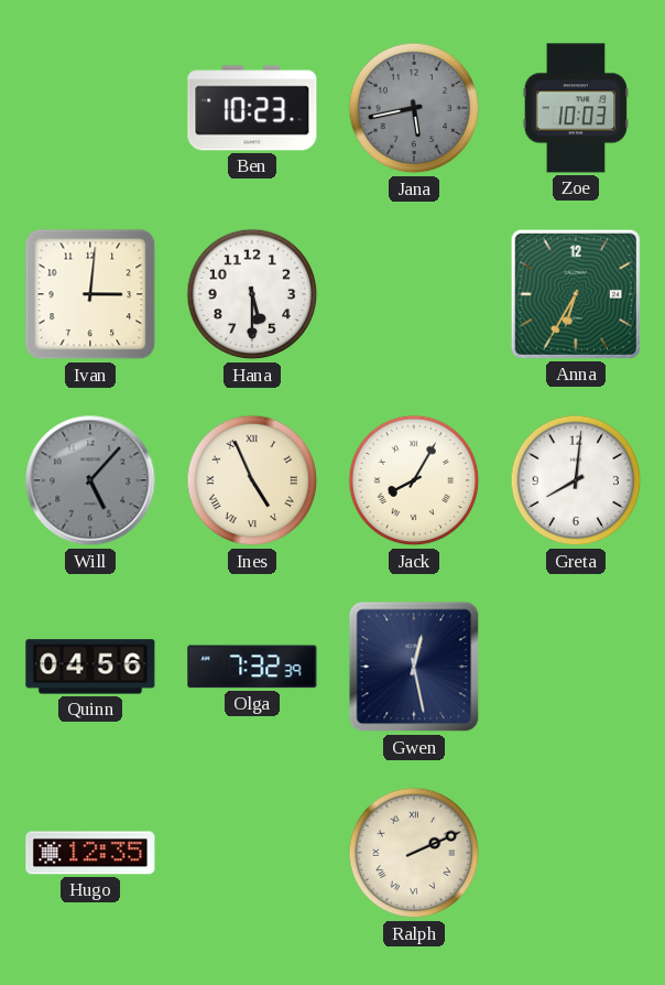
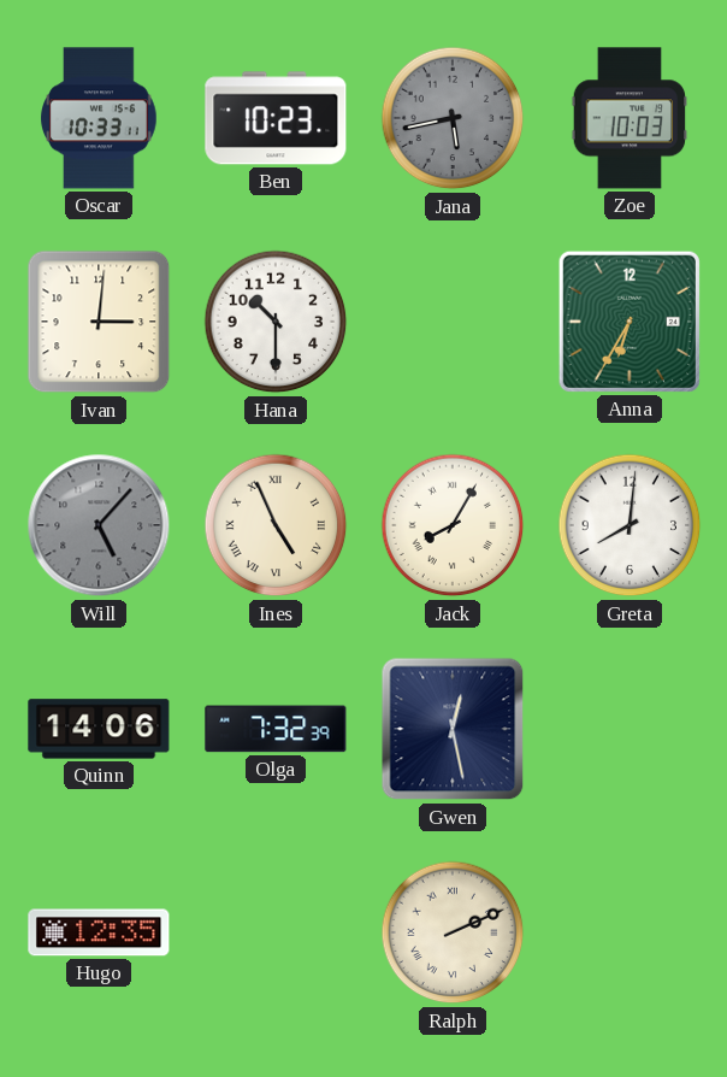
Oscar: none -> 10:33
Hana: 5:30 -> 10:30
Quinn: 04:56 -> 14:06
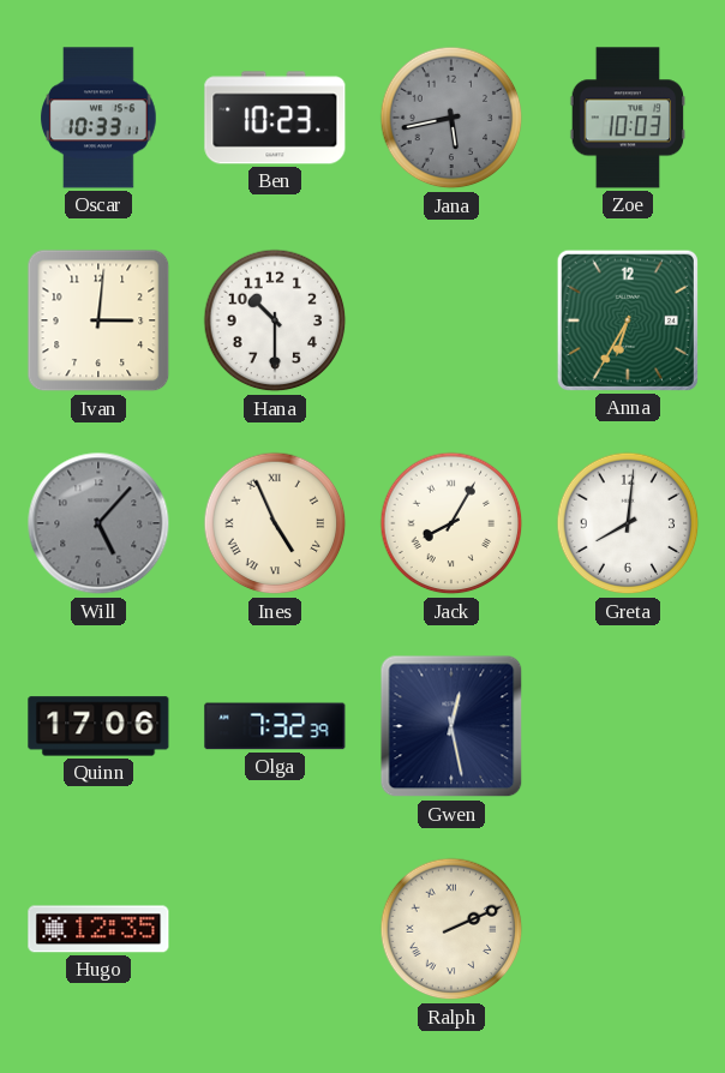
Quinn: 14:06 -> 17:06
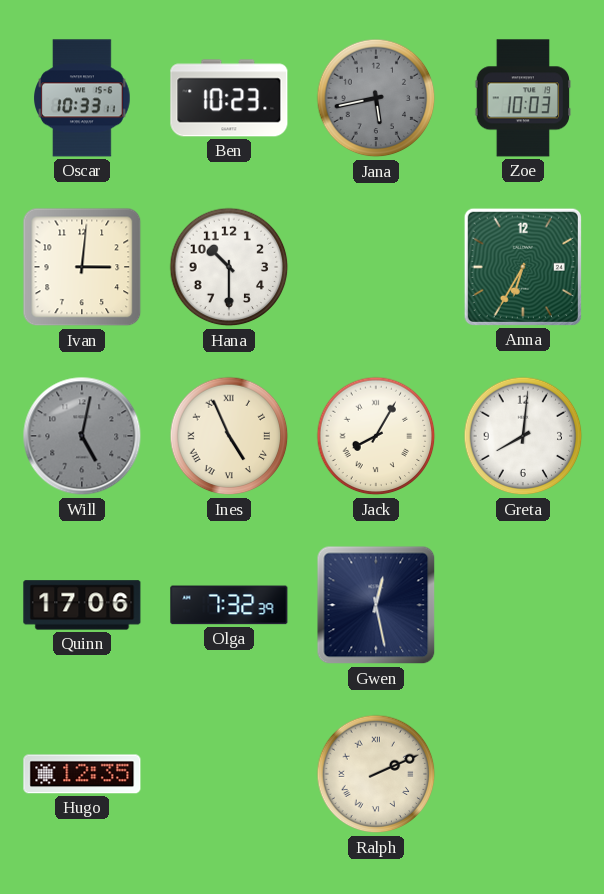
Will: 5:07 -> 5:02
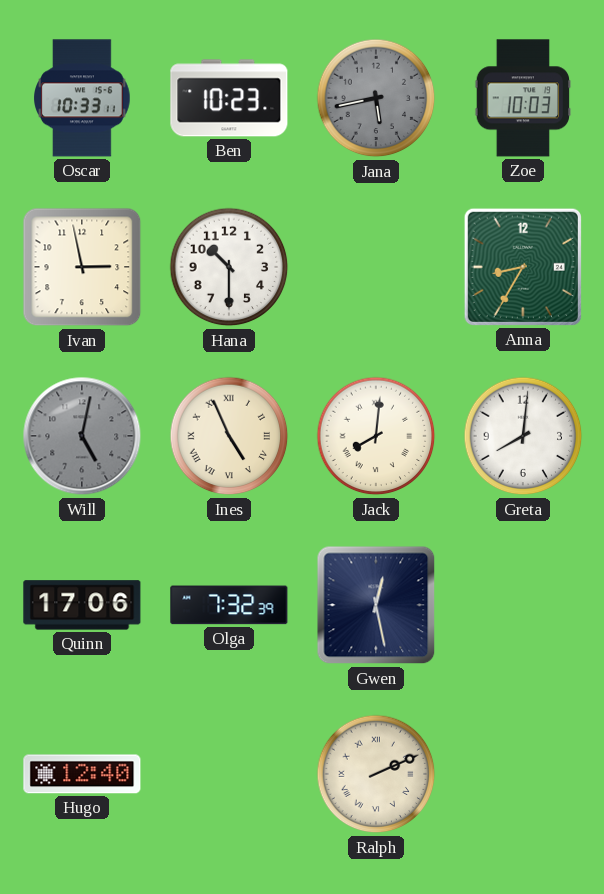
Ivan: 3:01 -> 2:58
Anna: 6:35 -> 8:35
Jack: 8:05 -> 8:01
Hugo: 12:35 -> 12:40
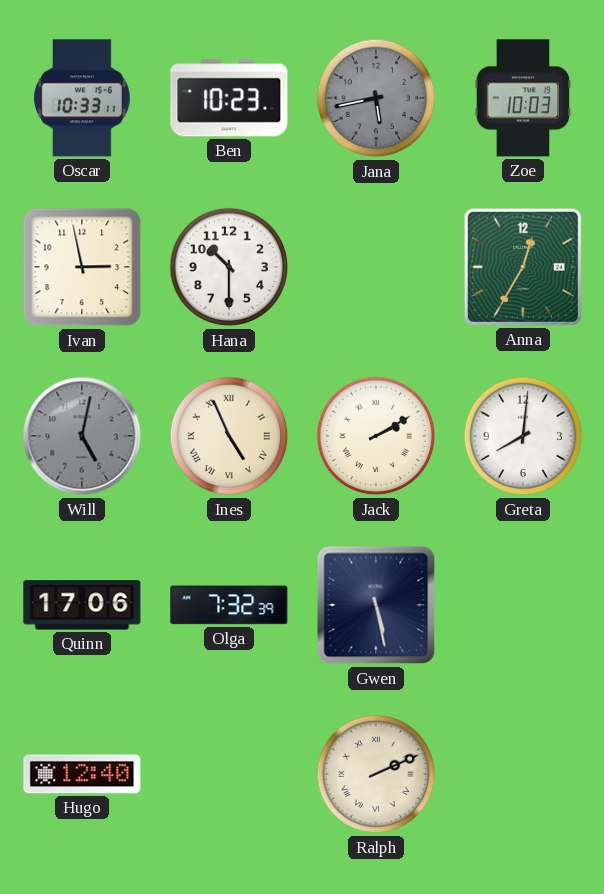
Anna: 8:35 -> 12:35
Jack: 8:01 -> 2:10
Gwen: 12:28 -> 5:28
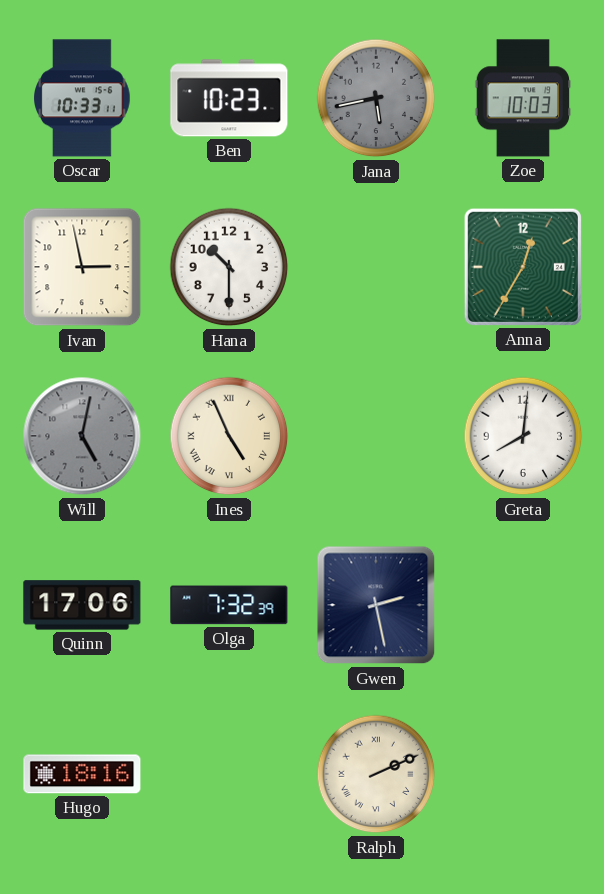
Jack: 2:10 -> none
Gwen: 5:28 -> 2:28
Hugo: 12:40 -> 18:16
